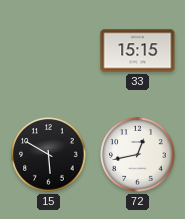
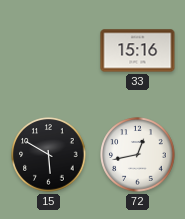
33: 15:15 -> 15:16
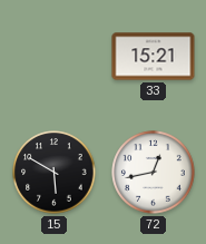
33: 15:16 -> 15:21
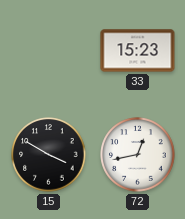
33: 15:21 -> 15:23
15: 5:50 -> 3:50
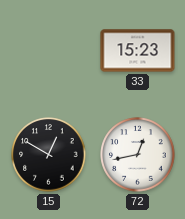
15: 3:50 -> 12:50
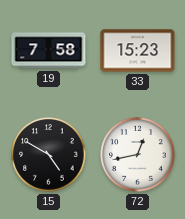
19: none -> 7:58
15: 12:50 -> 4:50
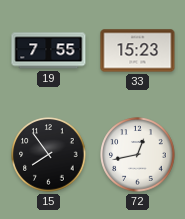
19: 7:58 -> 7:55
15: 4:50 -> 7:54
